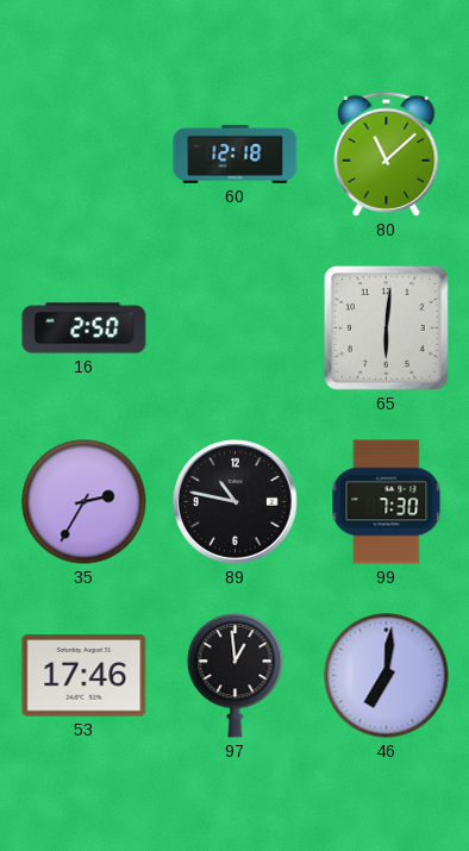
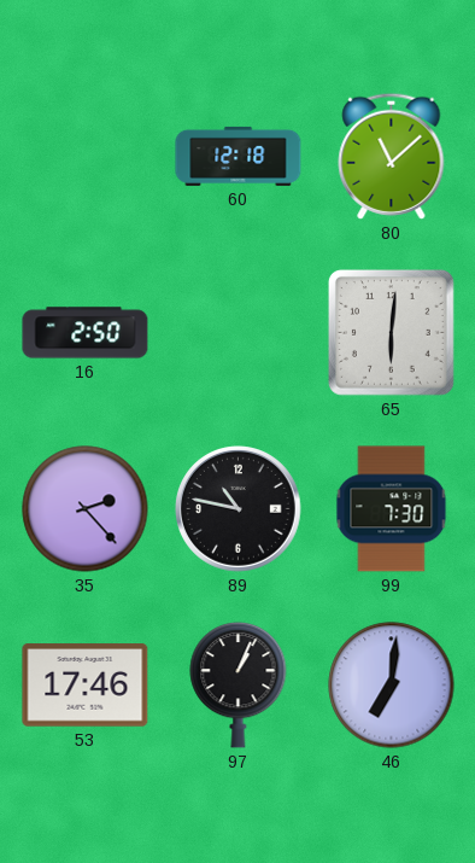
35: 2:35 -> 2:23
97: 12:59 -> 1:04
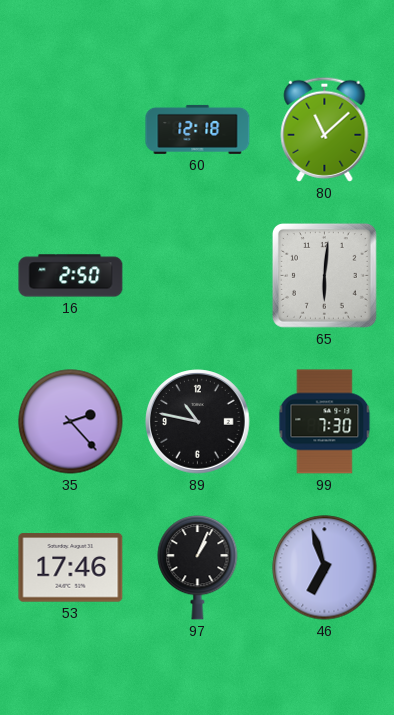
46: 7:01 -> 6:57
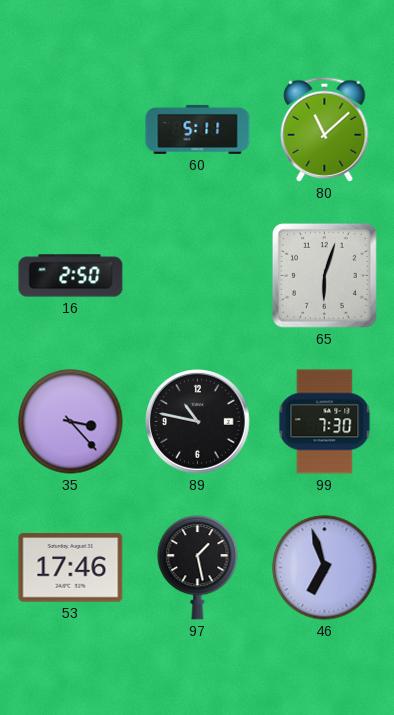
60: 12:18 -> 5:11
65: 6:01 -> 6:03
35: 2:23 -> 3:23
97: 1:04 -> 1:28
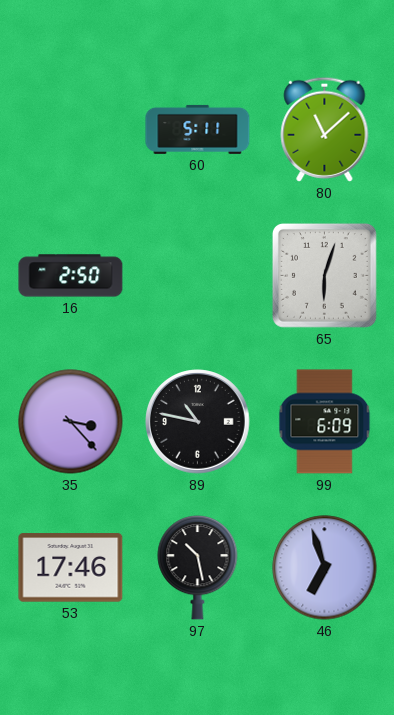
99: 7:30 -> 6:09
97: 1:28 -> 10:28
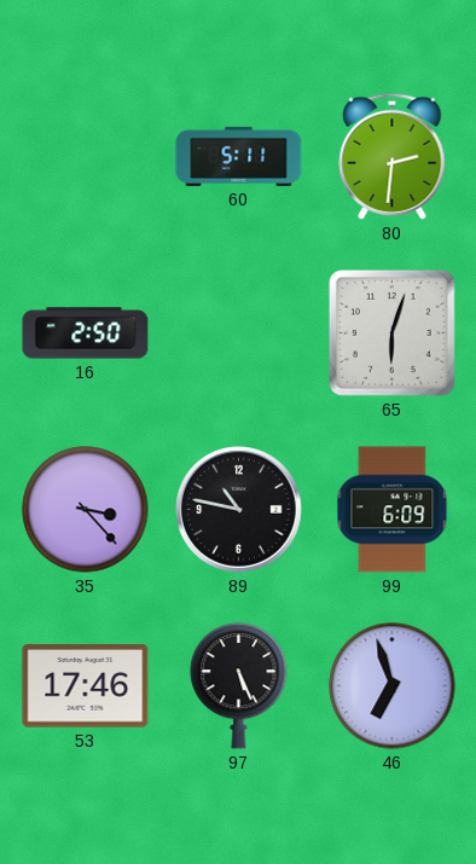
80: 11:08 -> 2:31
97: 10:28 -> 5:26
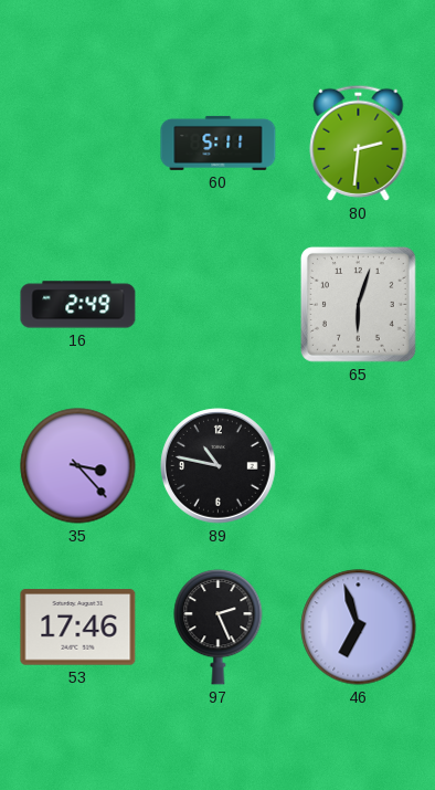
16: 2:50 -> 2:49
99: 6:09 -> none
97: 5:26 -> 2:26
